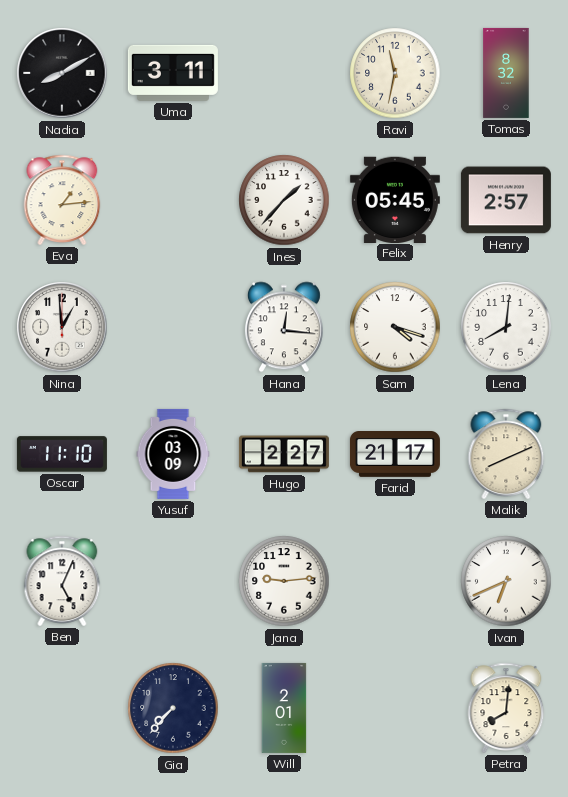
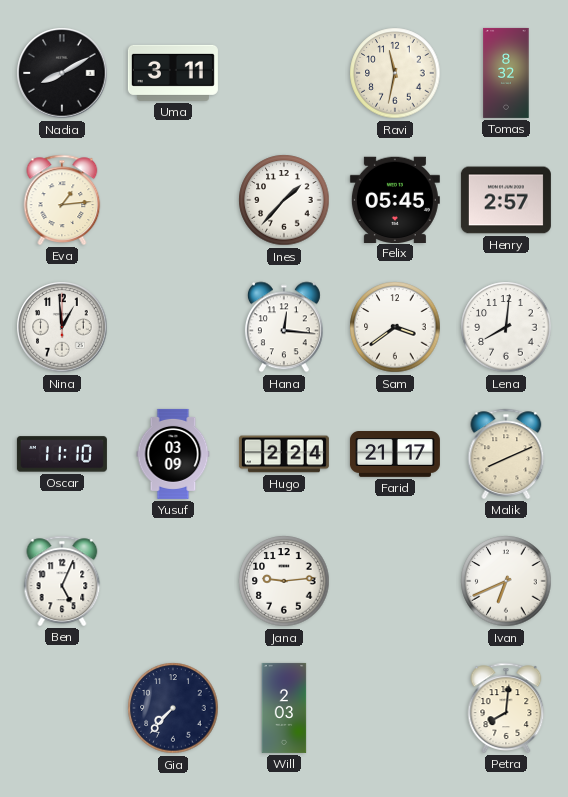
Sam: 4:18 -> 3:39
Hugo: 2:27 -> 2:24
Will: 2:01 -> 2:03
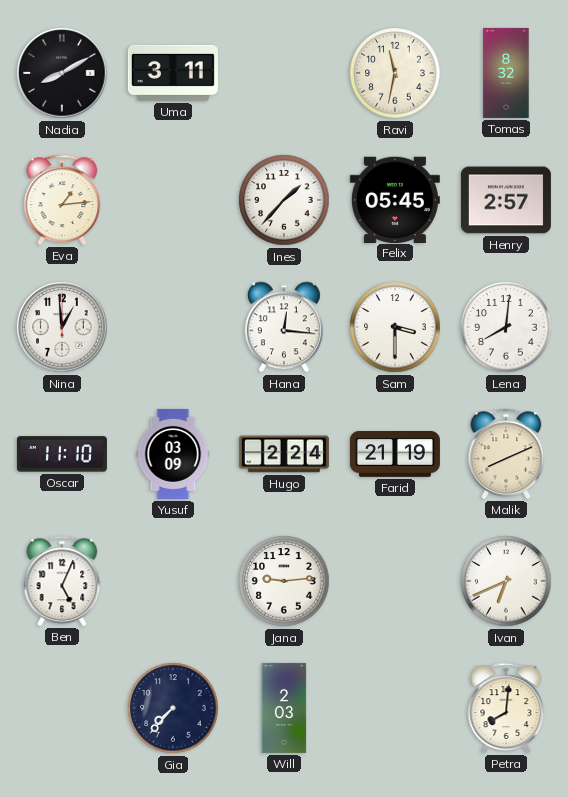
Sam: 3:39 -> 3:30
Farid: 21:17 -> 21:19
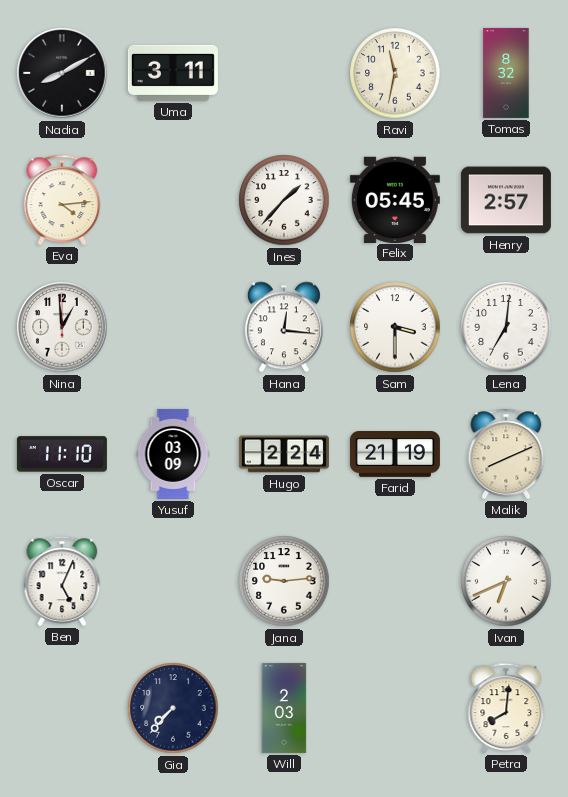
Eva: 1:14 -> 4:14
Lena: 8:01 -> 7:01
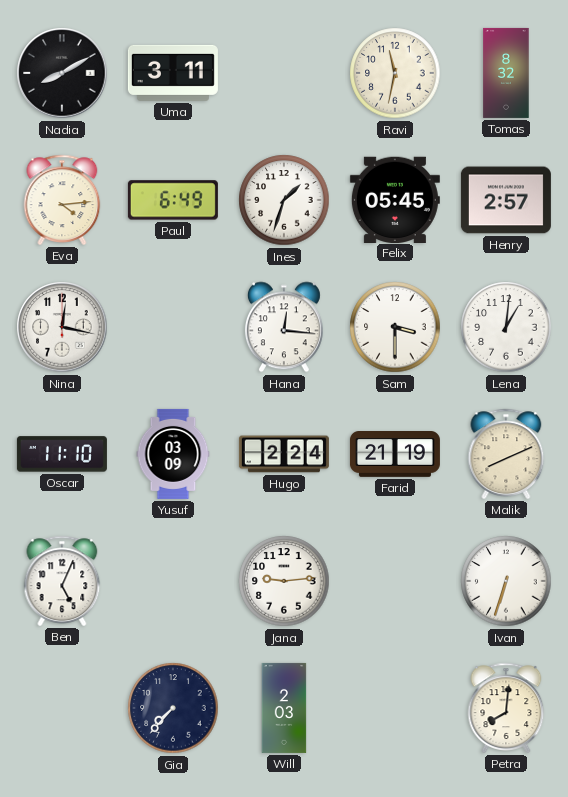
Paul: none -> 6:49
Ines: 1:37 -> 1:33
Nina: 12:59 -> 12:17
Lena: 7:01 -> 1:01
Ivan: 6:41 -> 6:33
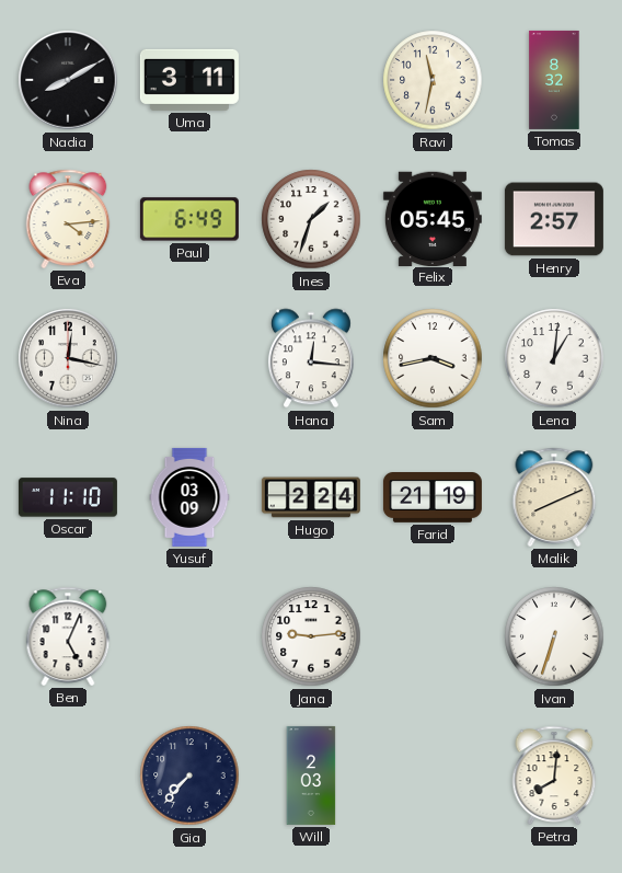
Sam: 3:30 -> 3:43
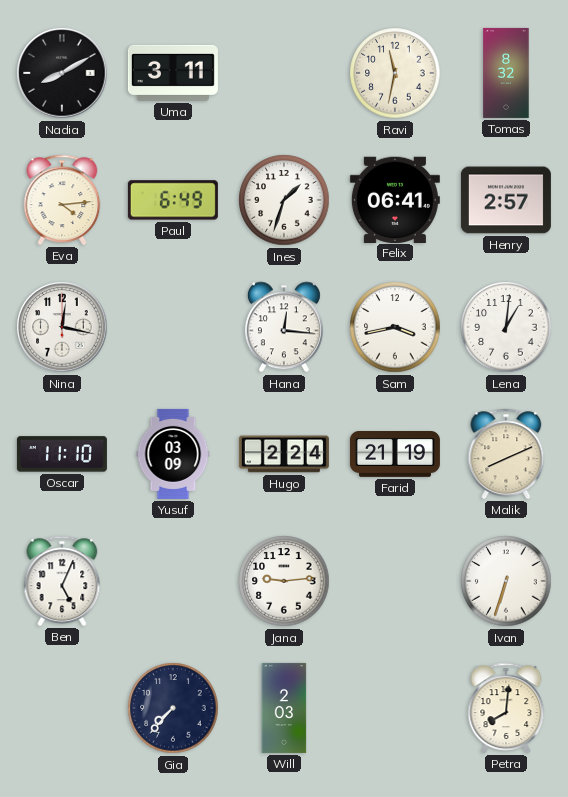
Felix: 05:45 -> 06:41
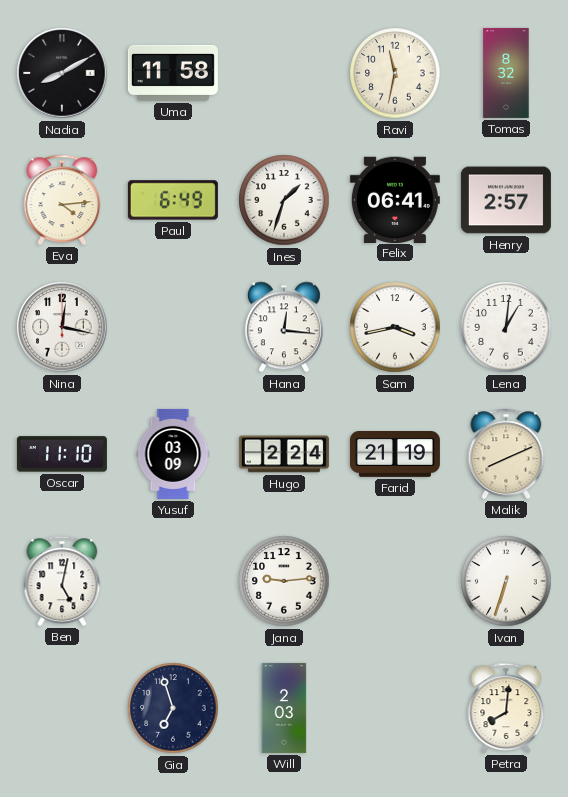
Uma: 3:11 -> 11:58
Ben: 5:04 -> 5:02
Gia: 7:37 -> 6:57
